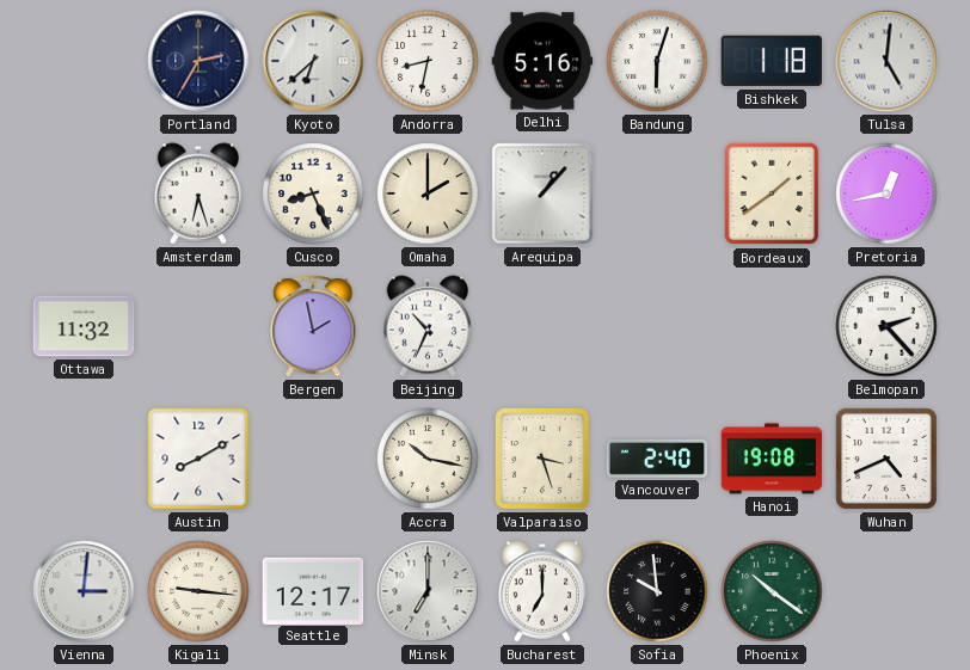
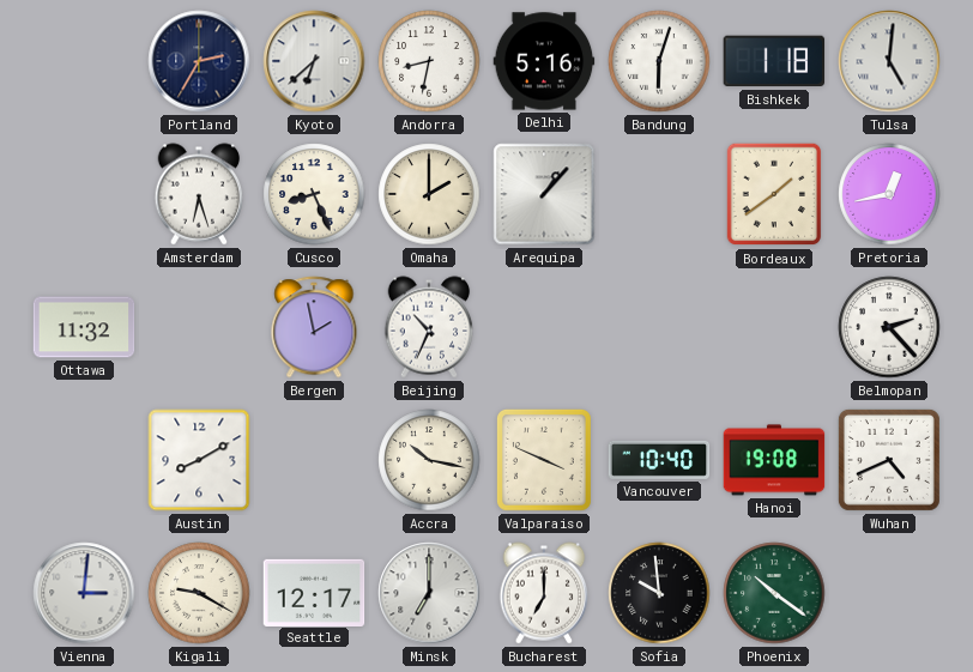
Valparaiso: 3:27 -> 3:49
Vancouver: 2:40 -> 10:40
Kigali: 9:16 -> 9:20
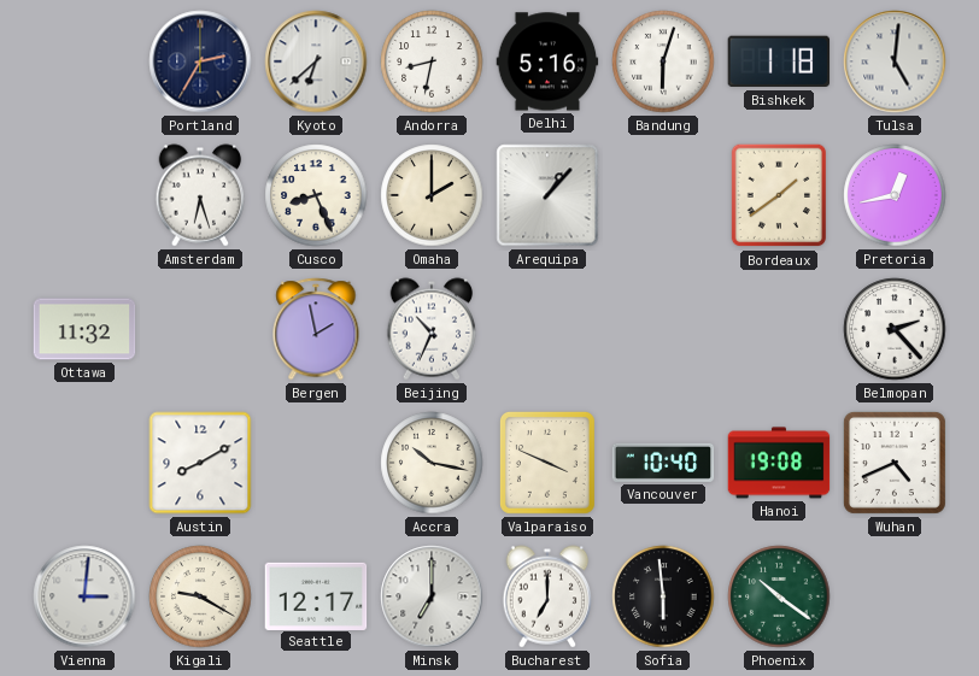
Sofia: 9:59 -> 5:59
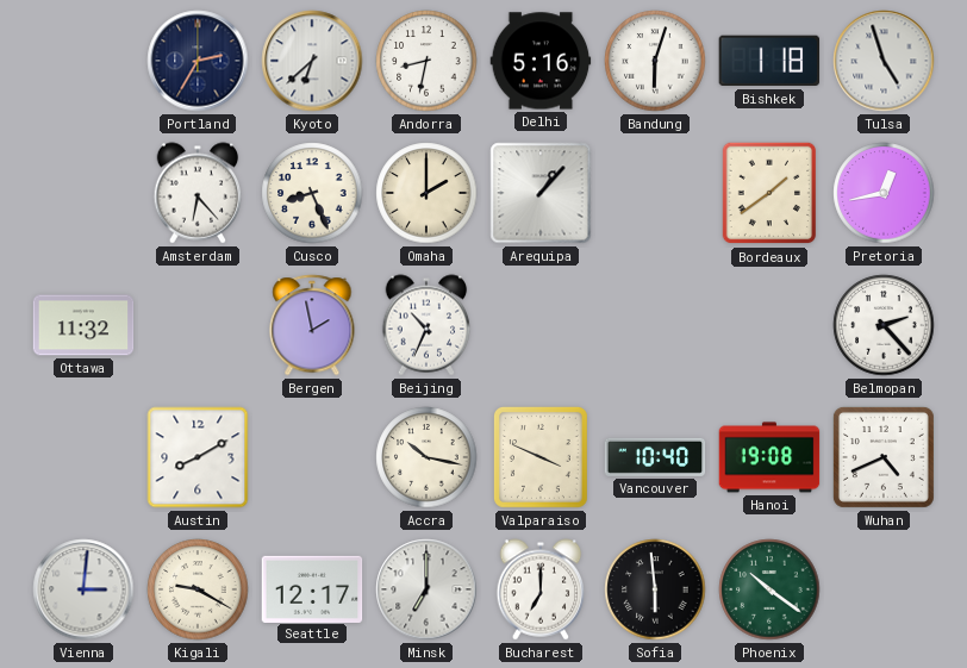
Tulsa: 5:01 -> 4:57
Amsterdam: 6:27 -> 6:23
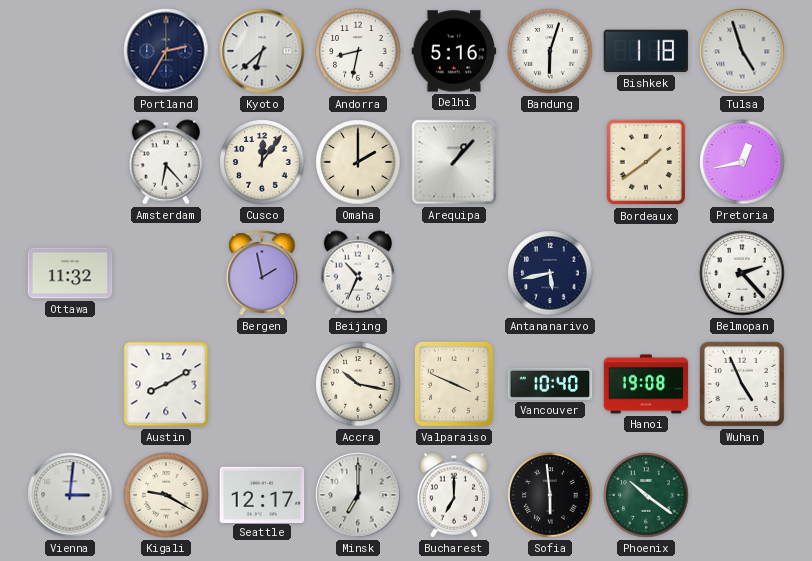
Cusco: 8:26 -> 12:06
Antananarivo: none -> 5:43
Wuhan: 4:41 -> 4:56
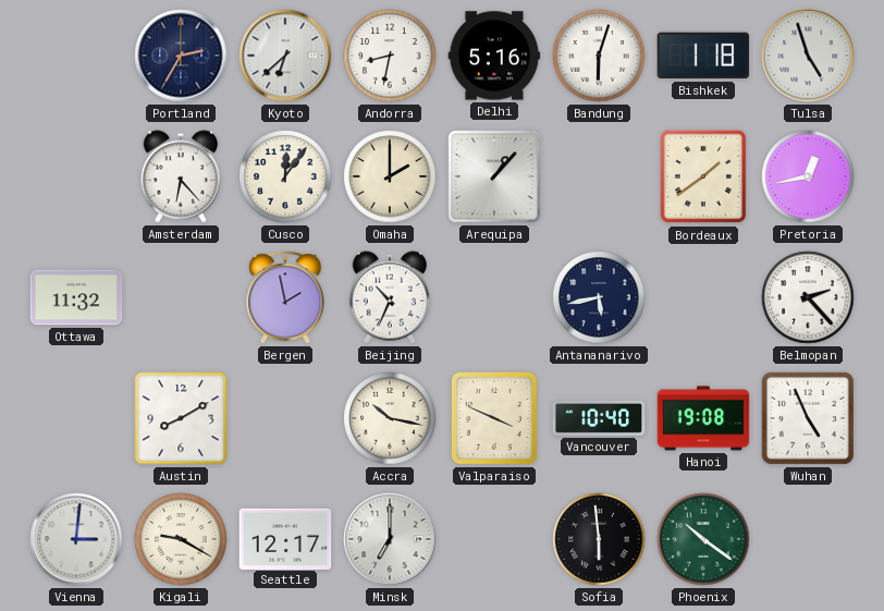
Bucharest: 7:00 -> none
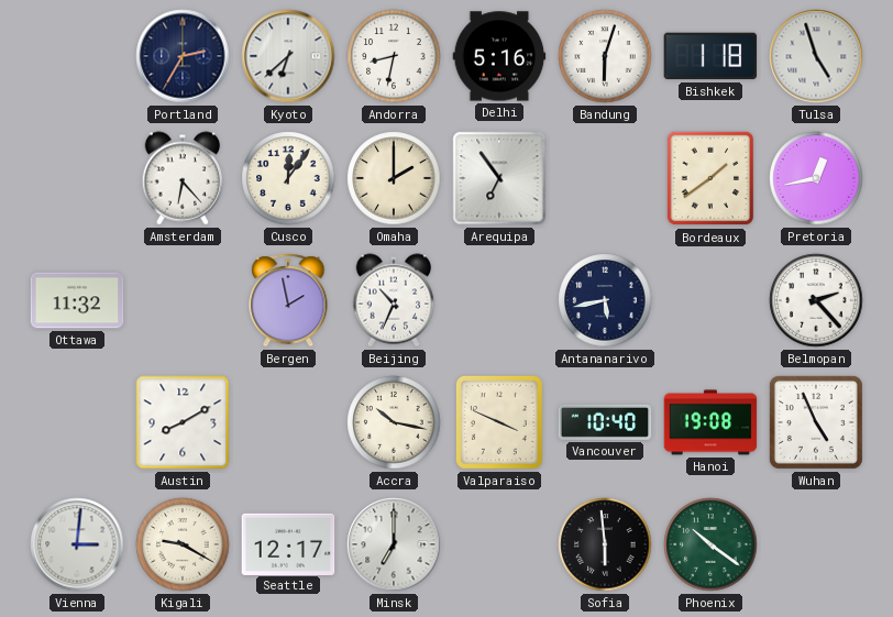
Arequipa: 1:07 -> 6:54
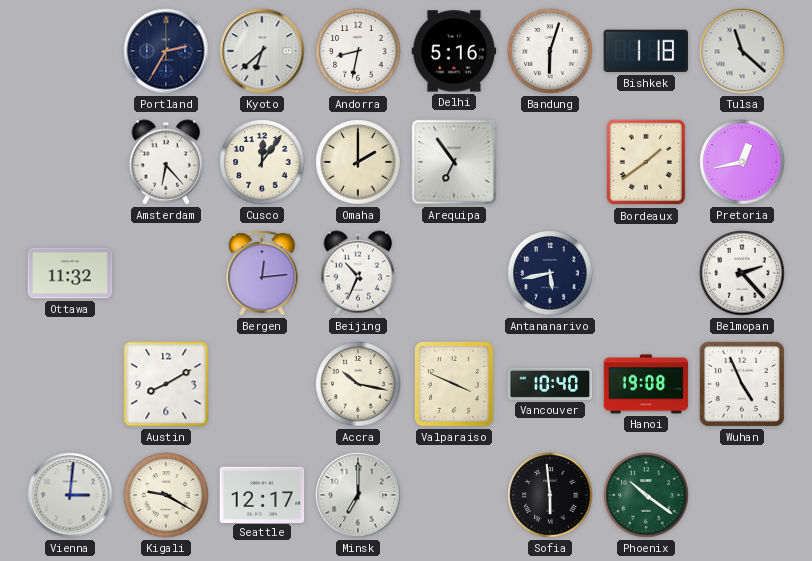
Tulsa: 4:57 -> 11:22
Bergen: 1:58 -> 12:14
